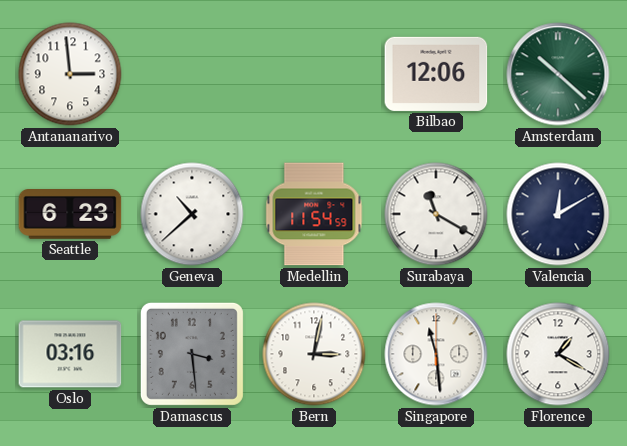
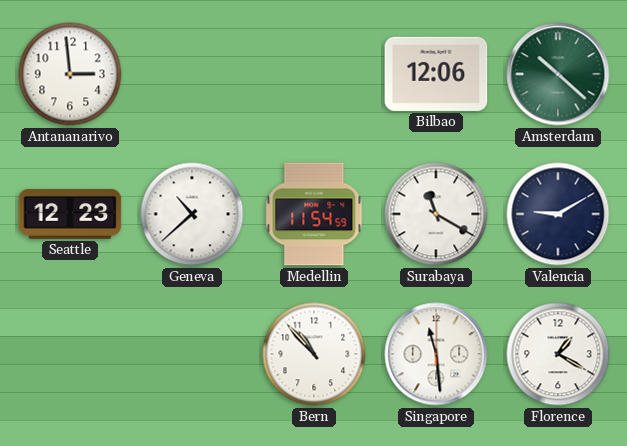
Seattle: 6:23 -> 12:23
Valencia: 12:10 -> 9:10
Oslo: 03:16 -> none
Damascus: 3:29 -> none
Bern: 3:02 -> 10:53
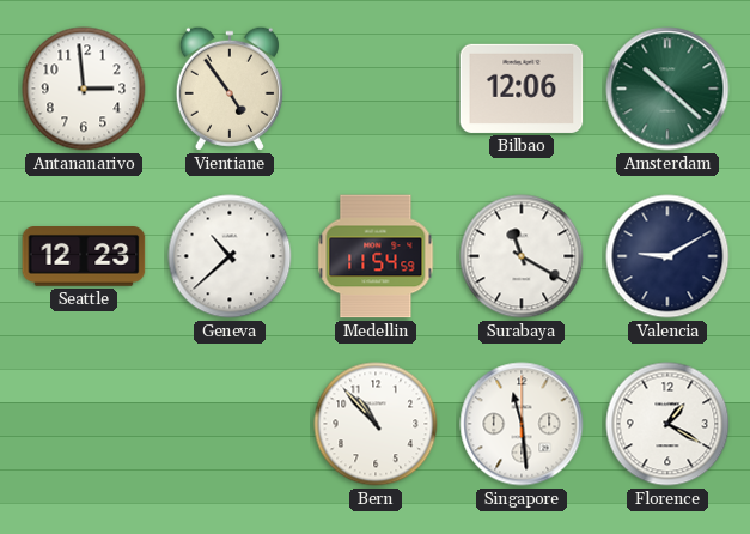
Vientiane: none -> 4:54
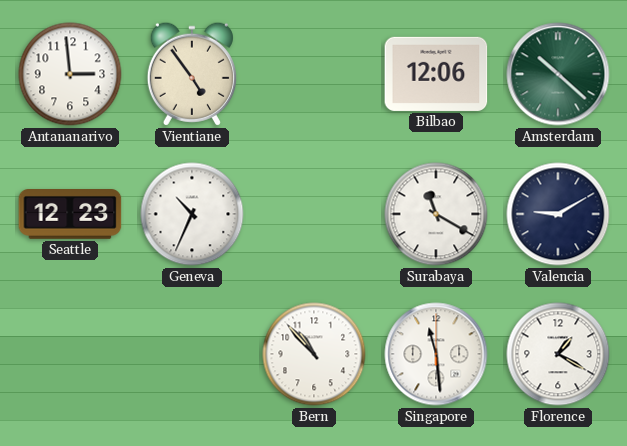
Geneva: 10:38 -> 10:34
Medellin: 11:54 -> none
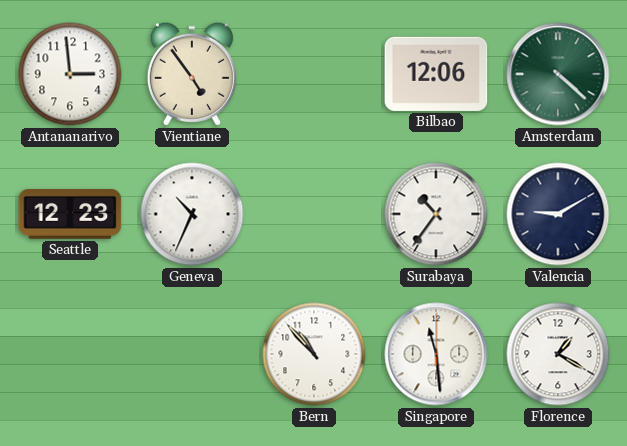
Amsterdam: 10:22 -> 4:22
Surabaya: 11:20 -> 10:36
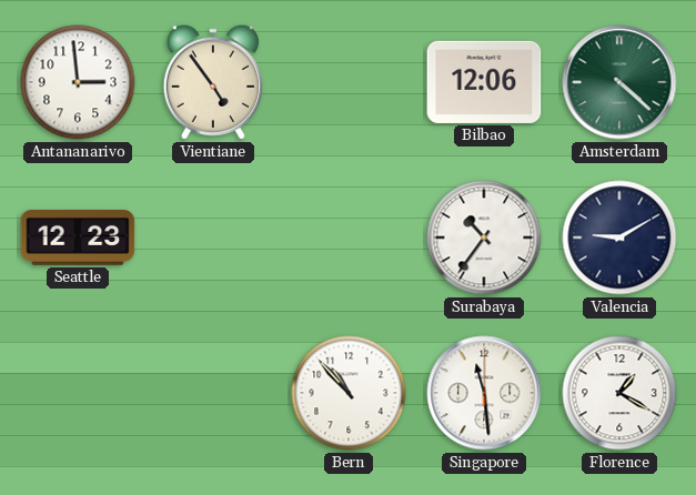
Geneva: 10:34 -> none
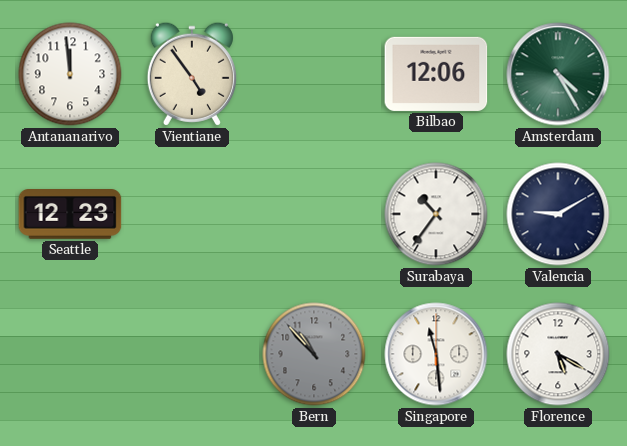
Antananarivo: 2:59 -> 11:59
Amsterdam: 4:22 -> 4:25
Bern dial: white -> grey
Florence: 1:20 -> 5:20
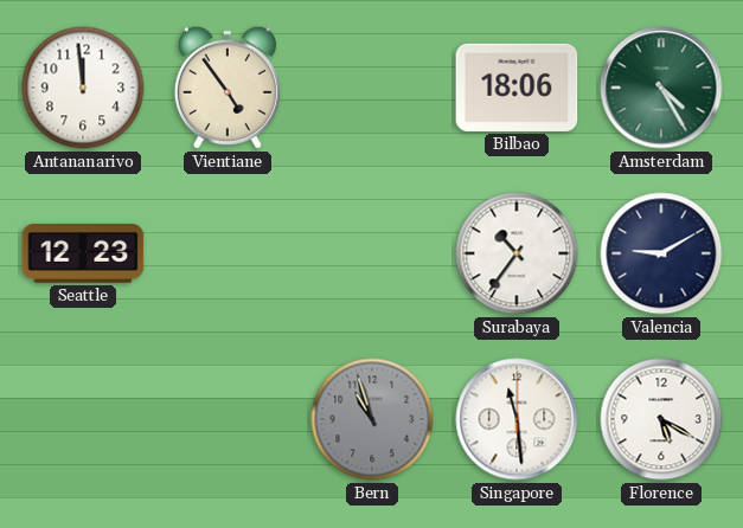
Bilbao: 12:06 -> 18:06
Bern: 10:53 -> 10:57
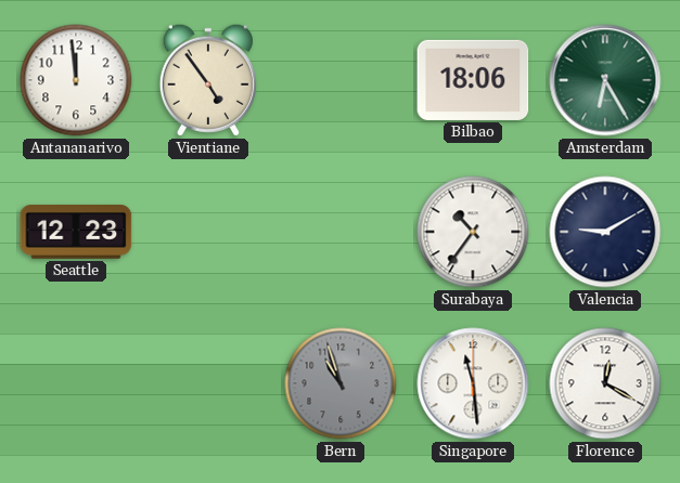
Amsterdam: 4:25 -> 6:25
Florence: 5:20 -> 12:20
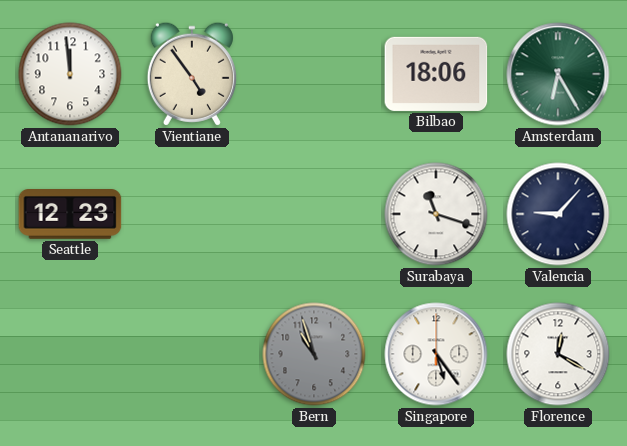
Surabaya: 10:36 -> 11:18
Valencia: 9:10 -> 9:07
Singapore: 11:29 -> 5:24
